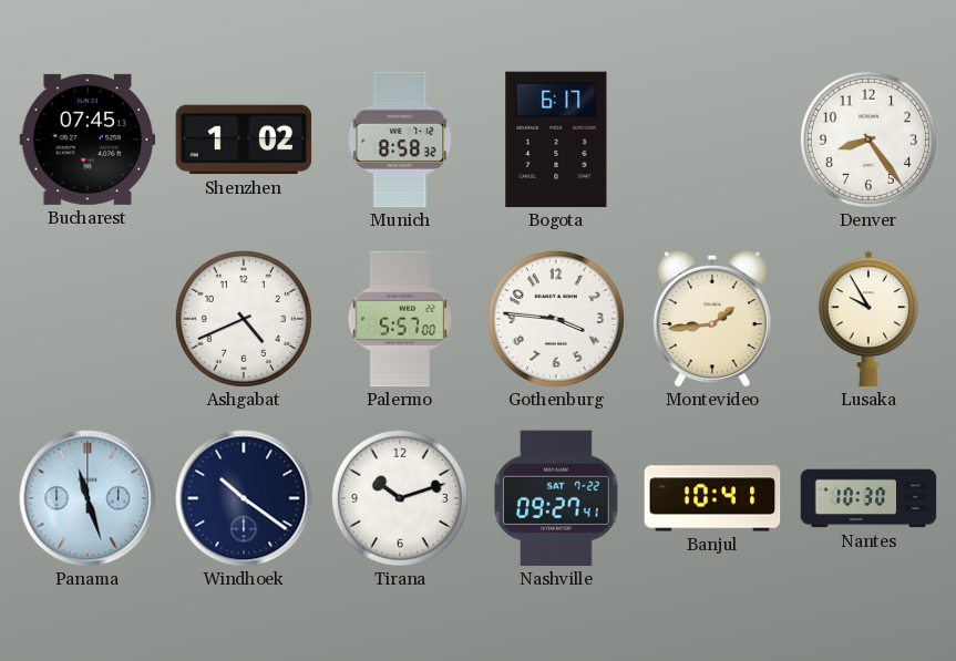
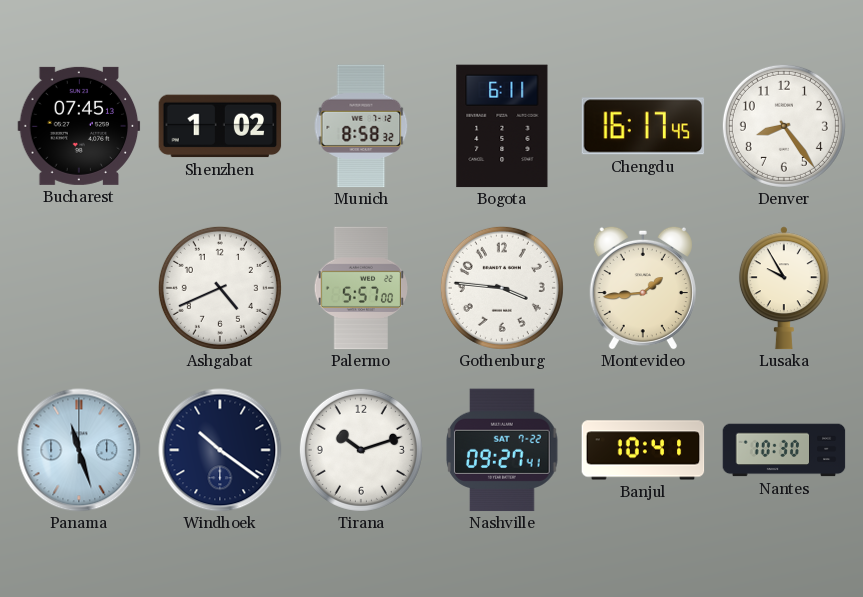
Bogota: 6:17 -> 6:11
Chengdu: none -> 16:17
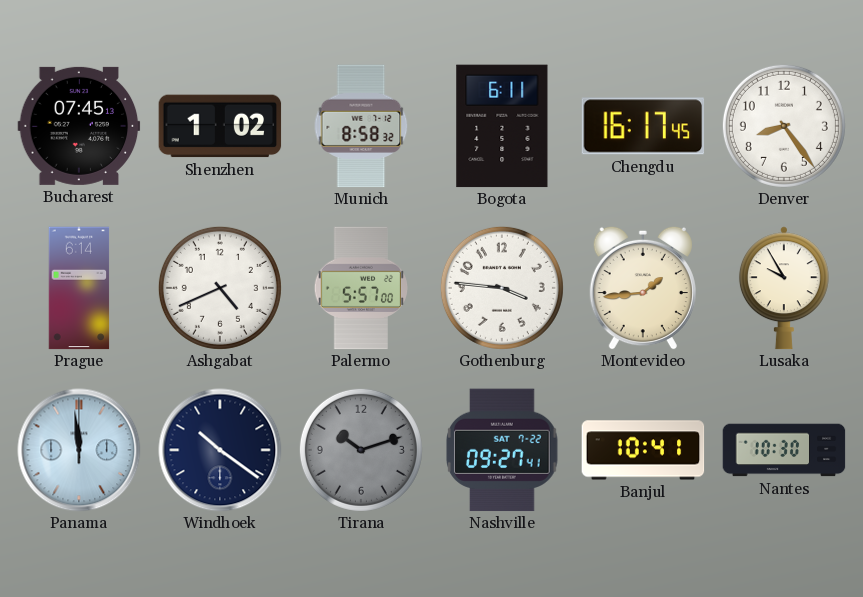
Prague: none -> 6:14
Panama: 11:27 -> 11:59
Tirana dial: white -> grey
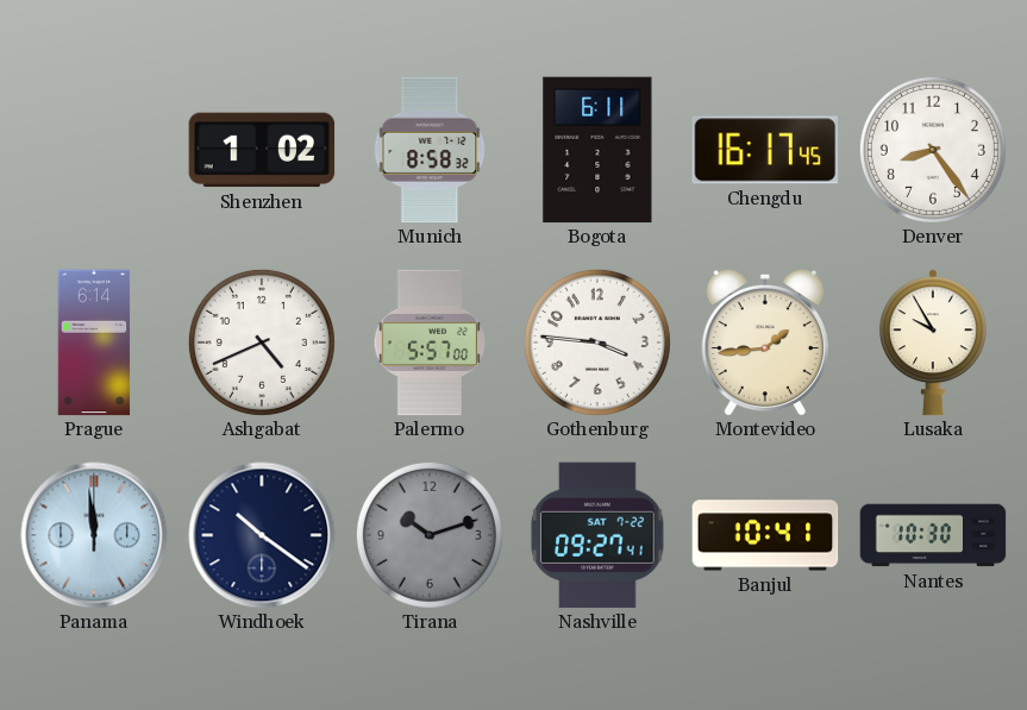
Bucharest: 07:45 -> none
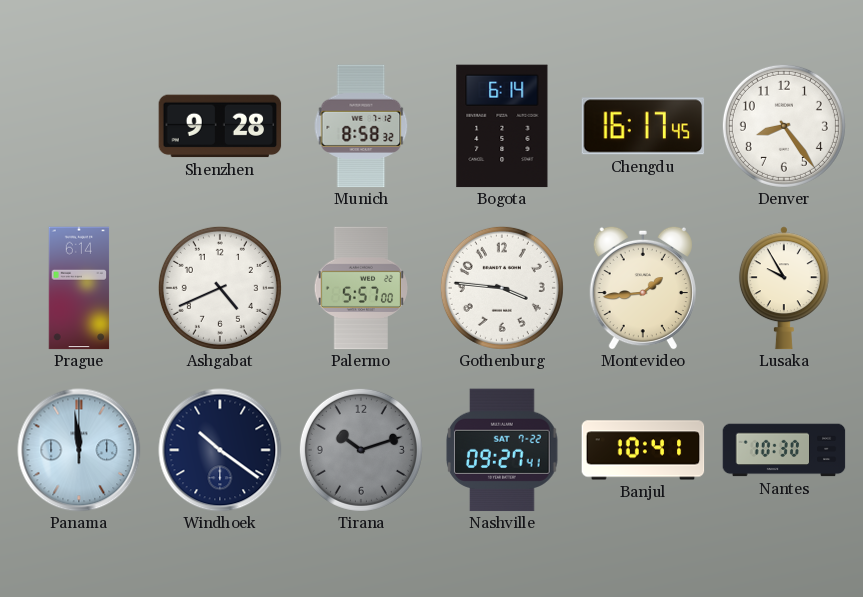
Shenzhen: 1:02 -> 9:28
Bogota: 6:11 -> 6:14
